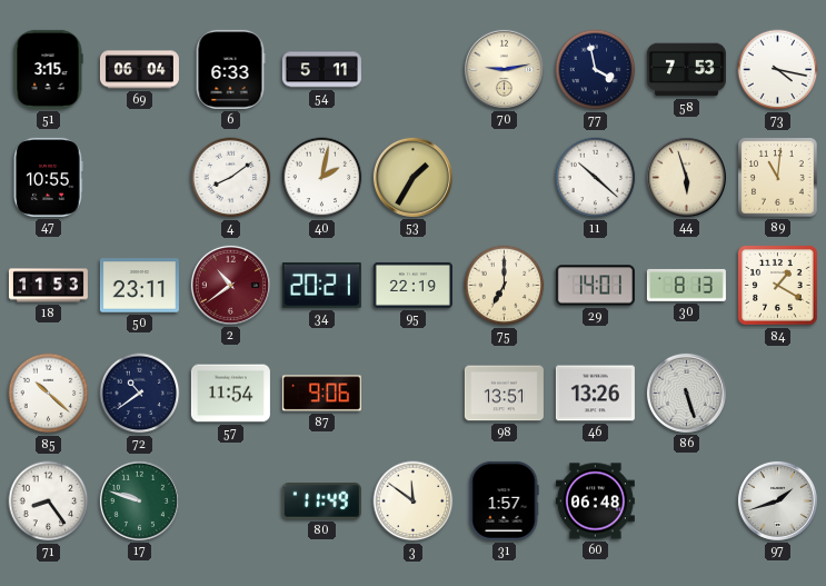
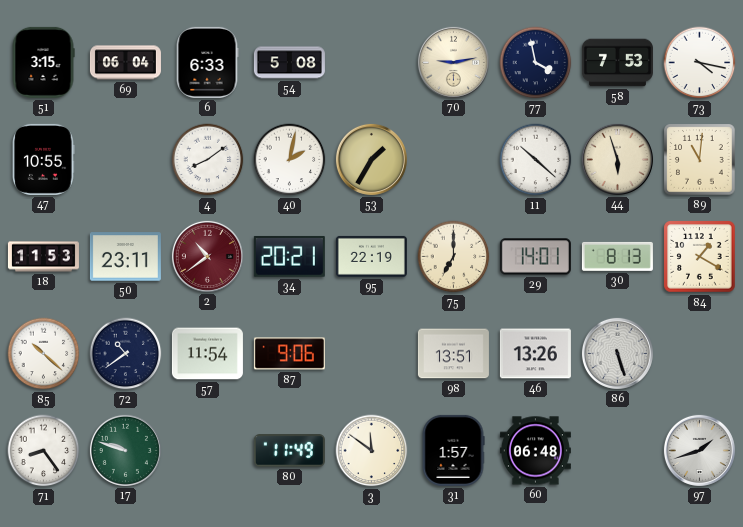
54: 5:11 -> 5:08
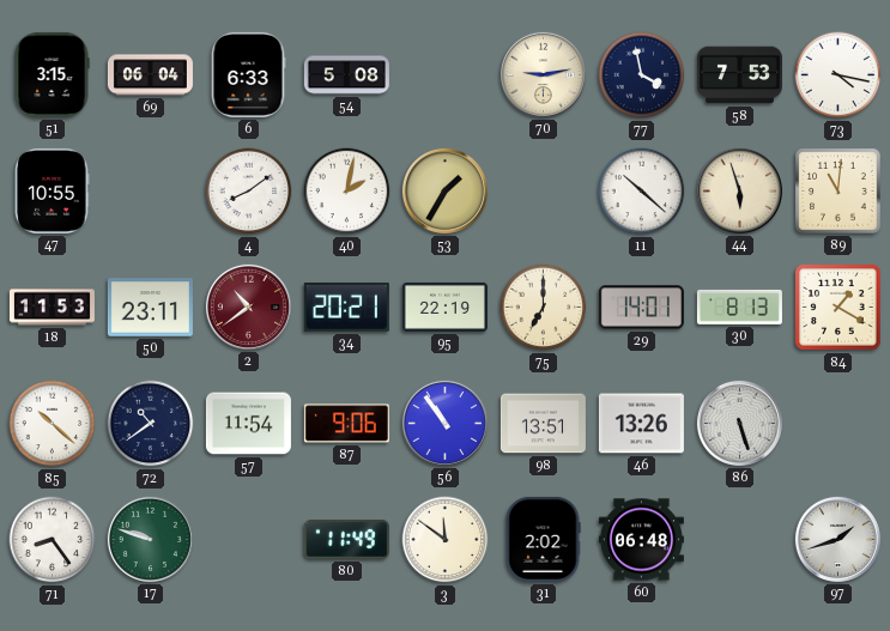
56: none -> 10:54
31: 1:57 -> 2:02
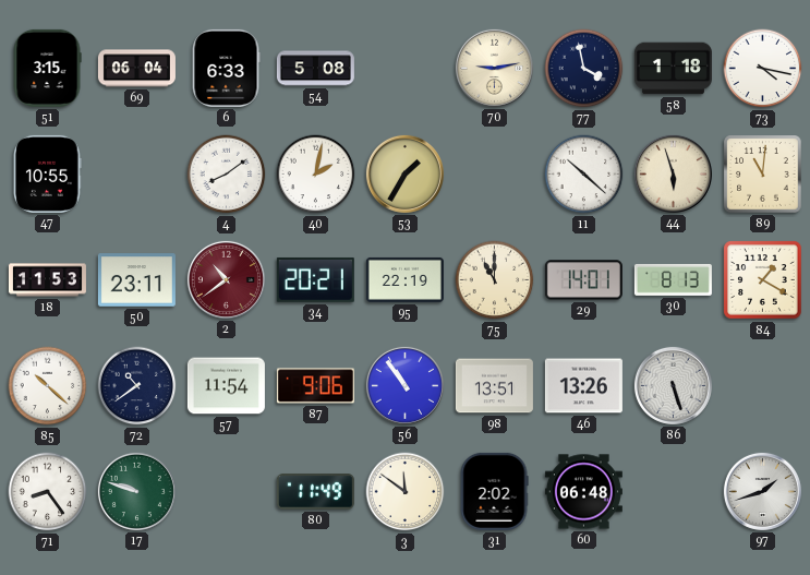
58: 7:53 -> 1:18
75: 7:00 -> 11:00
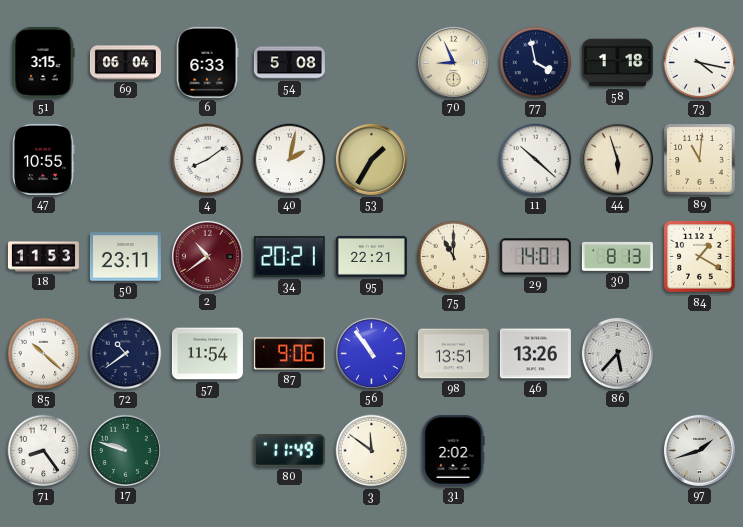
70: 9:13 -> 8:56
95: 22:19 -> 22:21
86: 5:27 -> 5:37
60: 06:48 -> none
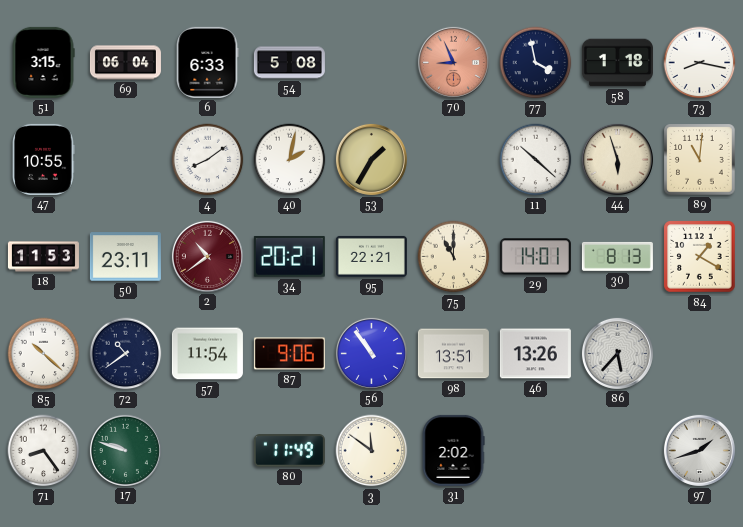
70 dial: cream -> salmon
73: 4:17 -> 8:17
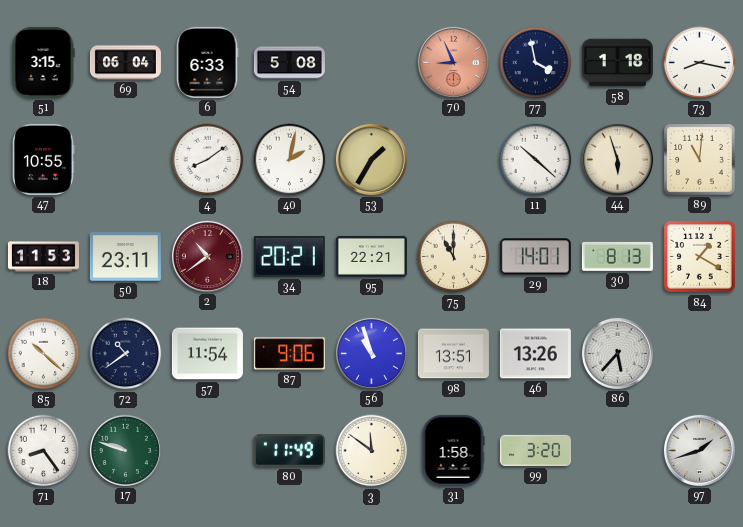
56: 10:54 -> 10:57
31: 2:02 -> 1:58
99: none -> 3:20
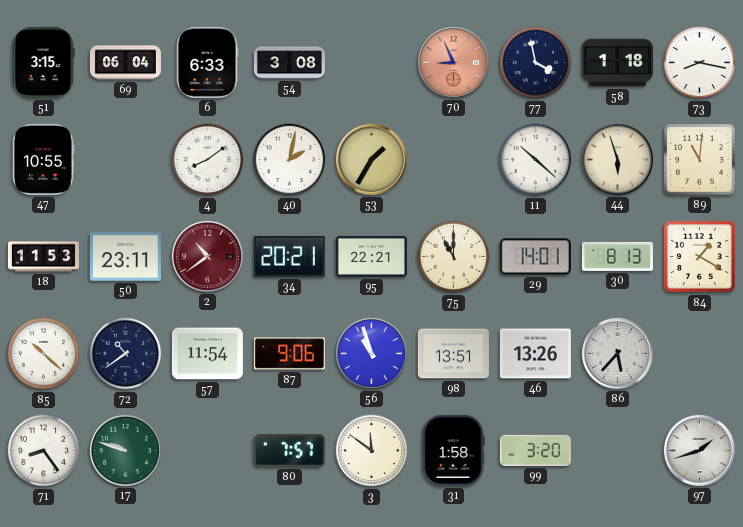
54: 5:08 -> 3:08
80: 11:49 -> 7:57
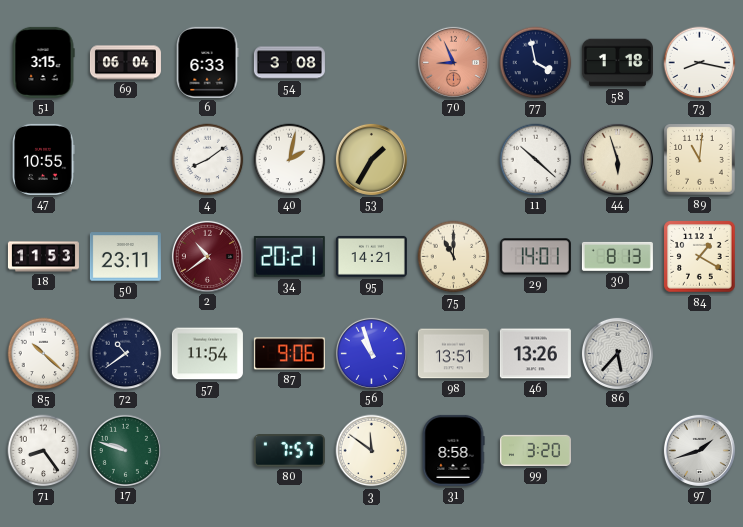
95: 22:21 -> 14:21
31: 1:58 -> 8:58
